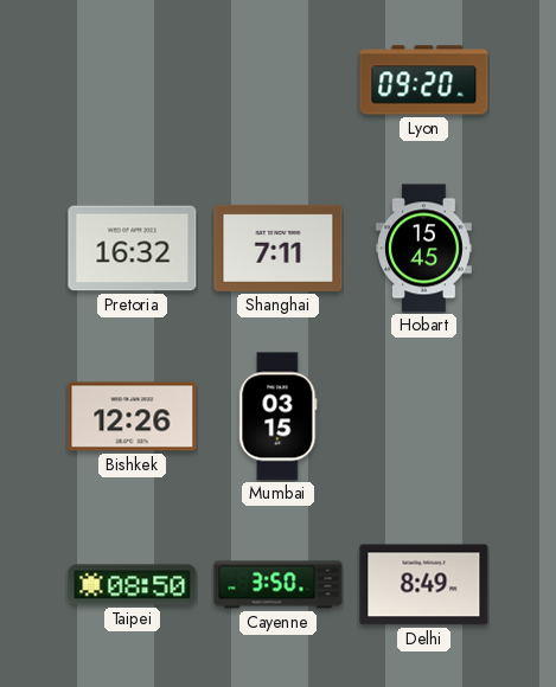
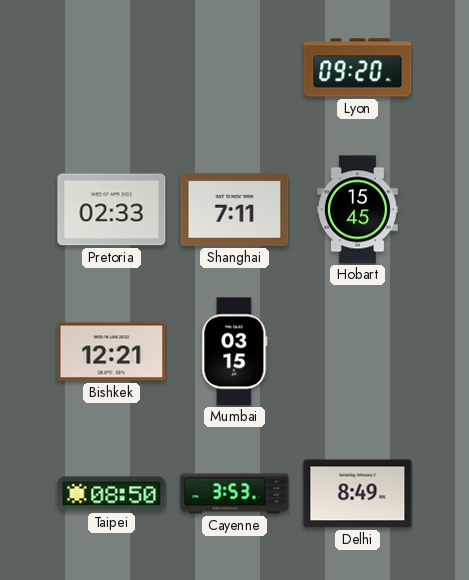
Pretoria: 16:32 -> 02:33
Bishkek: 12:26 -> 12:21
Cayenne: 3:50 -> 3:53
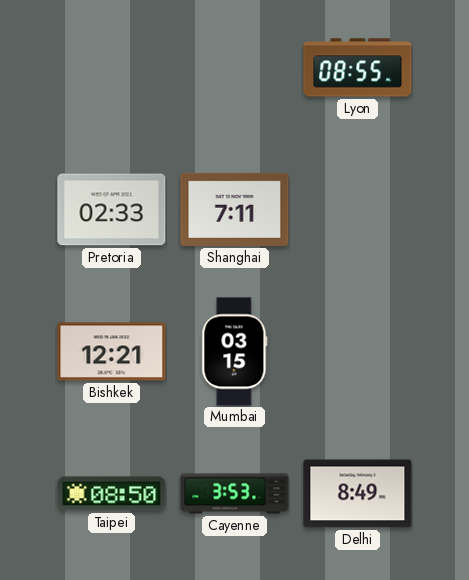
Lyon: 09:20 -> 08:55
Hobart: 15:45 -> none
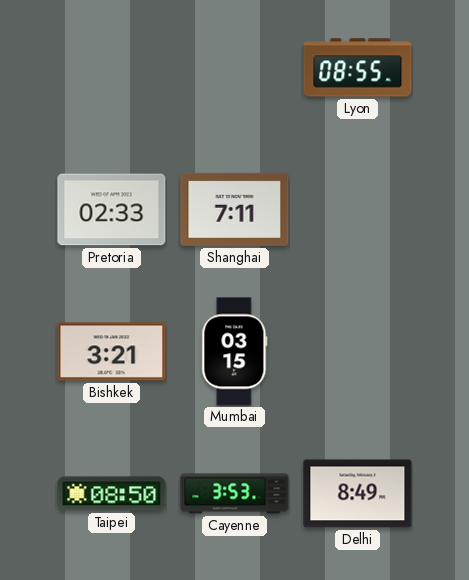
Bishkek: 12:21 -> 3:21
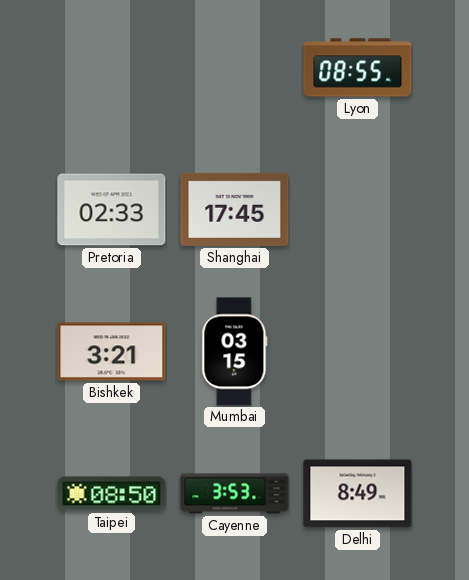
Shanghai: 7:11 -> 17:45
